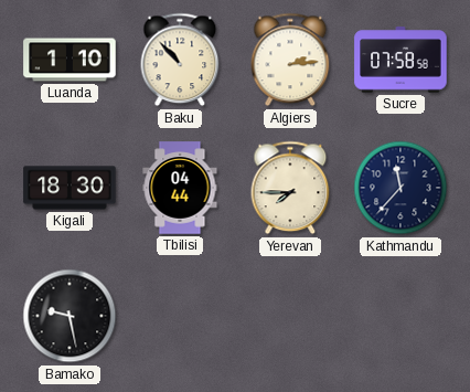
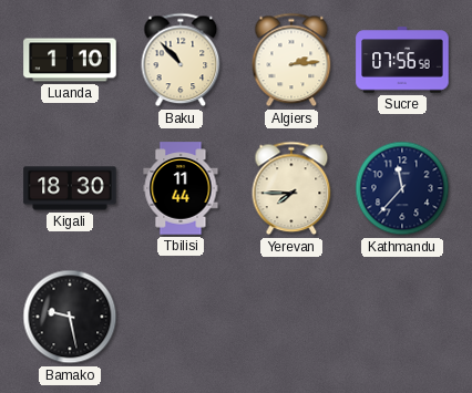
Sucre: 07:58 -> 07:56
Tbilisi: 04:44 -> 11:44
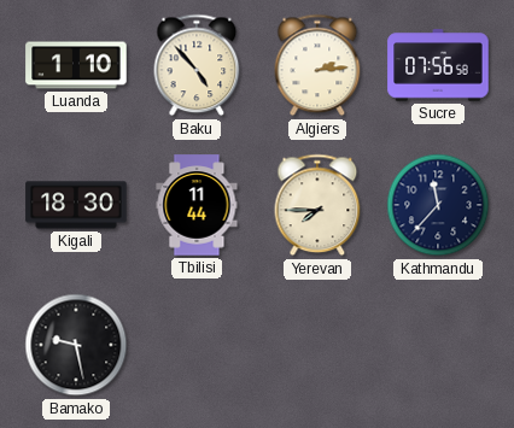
Baku: 10:53 -> 4:53
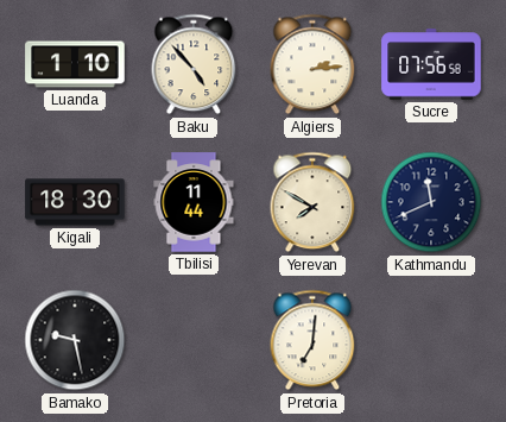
Yerevan: 7:45 -> 7:50
Kathmandu: 11:37 -> 11:41
Pretoria: none -> 7:01
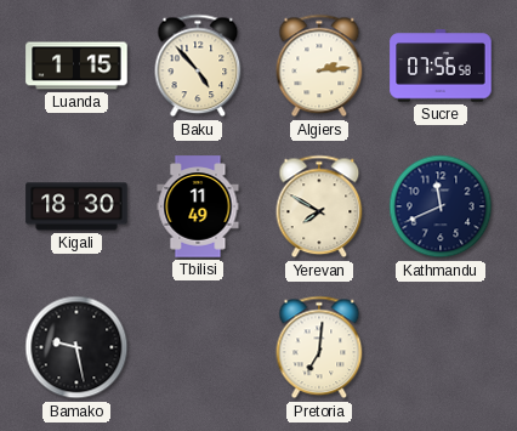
Luanda: 1:10 -> 1:15
Tbilisi: 11:44 -> 11:49
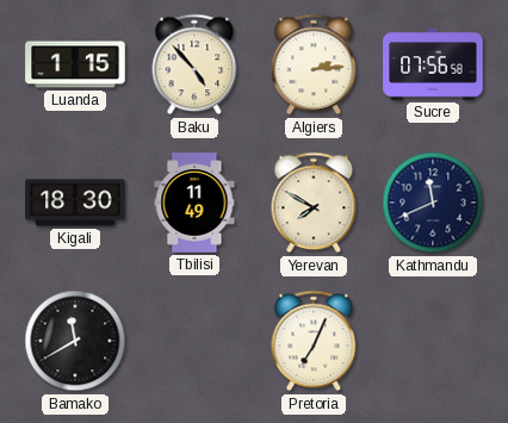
Bamako: 9:28 -> 11:40
Pretoria: 7:01 -> 7:04
